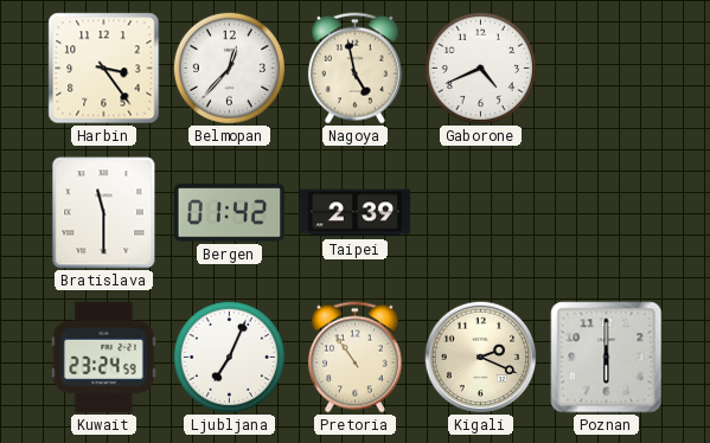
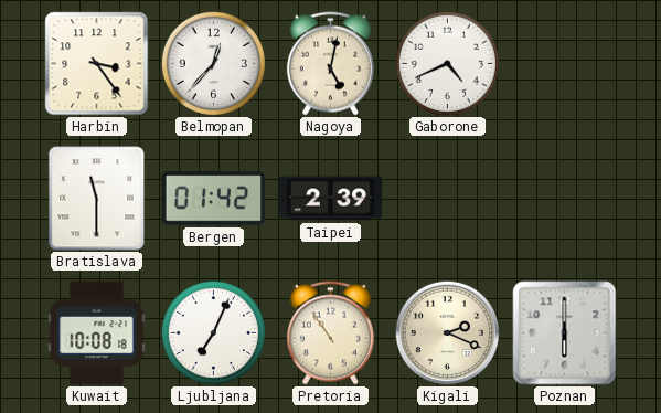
Nagoya: 4:58 -> 5:02
Kuwait: 23:24 -> 10:08
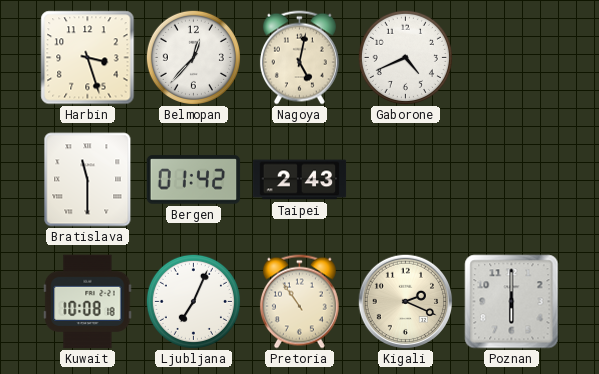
Harbin: 3:24 -> 3:27
Taipei: 2:39 -> 2:43
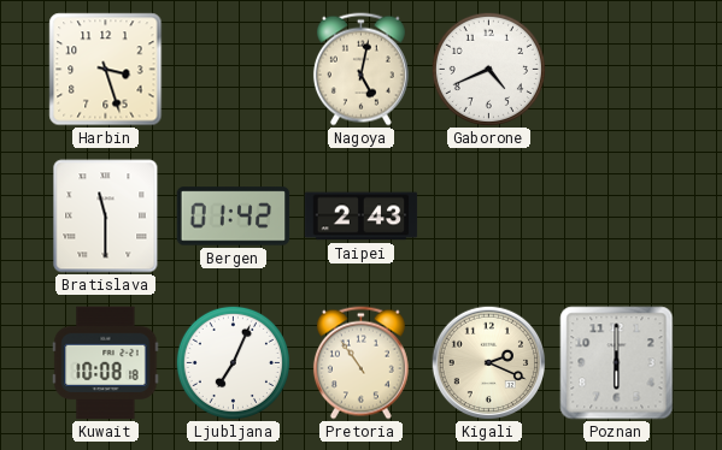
Belmopan: 12:37 -> none
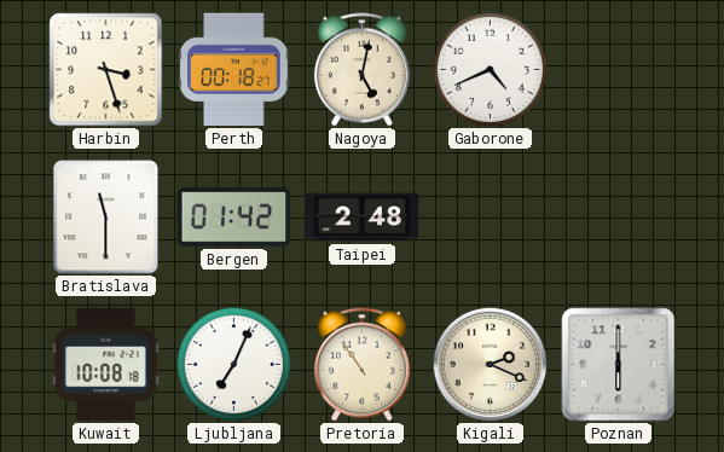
Perth: none -> 00:18
Taipei: 2:43 -> 2:48
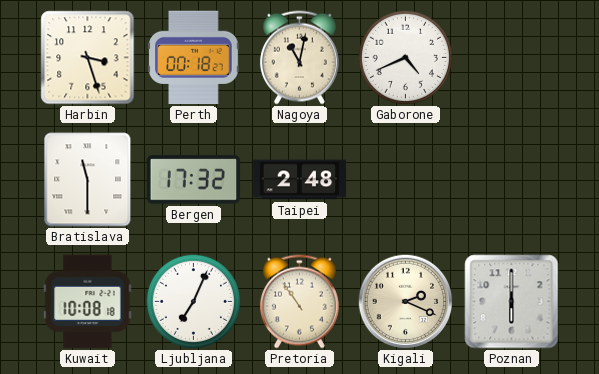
Nagoya: 5:02 -> 11:02
Bergen: 01:42 -> 17:32
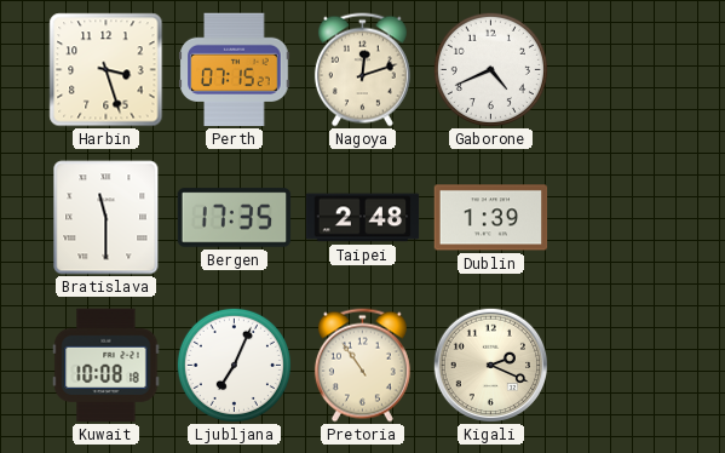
Perth: 00:18 -> 07:15
Nagoya: 11:02 -> 12:12
Bergen: 17:32 -> 17:35
Dublin: none -> 1:39
Poznan: 6:00 -> none
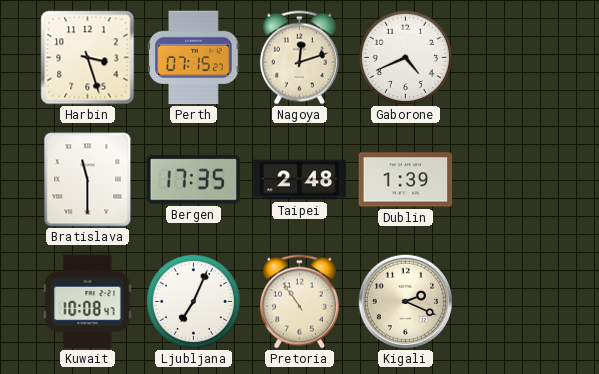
Kuwait: 10:08:18 -> 10:08:47
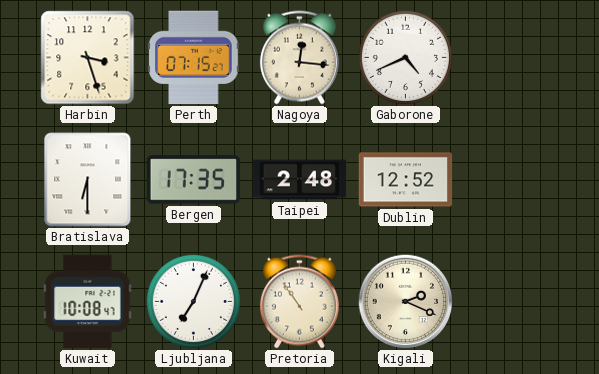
Nagoya: 12:12 -> 12:16
Bratislava: 11:30 -> 6:30
Dublin: 1:39 -> 12:52
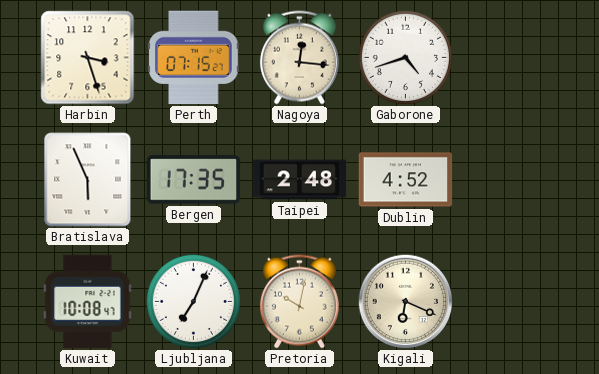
Gaborone: 4:41 -> 4:42
Bratislava: 6:30 -> 5:56
Dublin: 12:52 -> 4:52
Pretoria: 10:54 -> 10:02
Kigali: 2:19 -> 6:19
